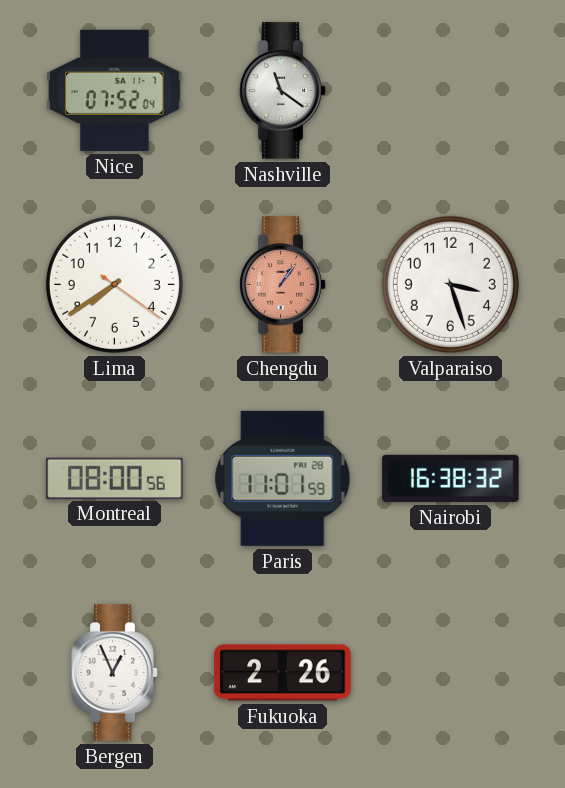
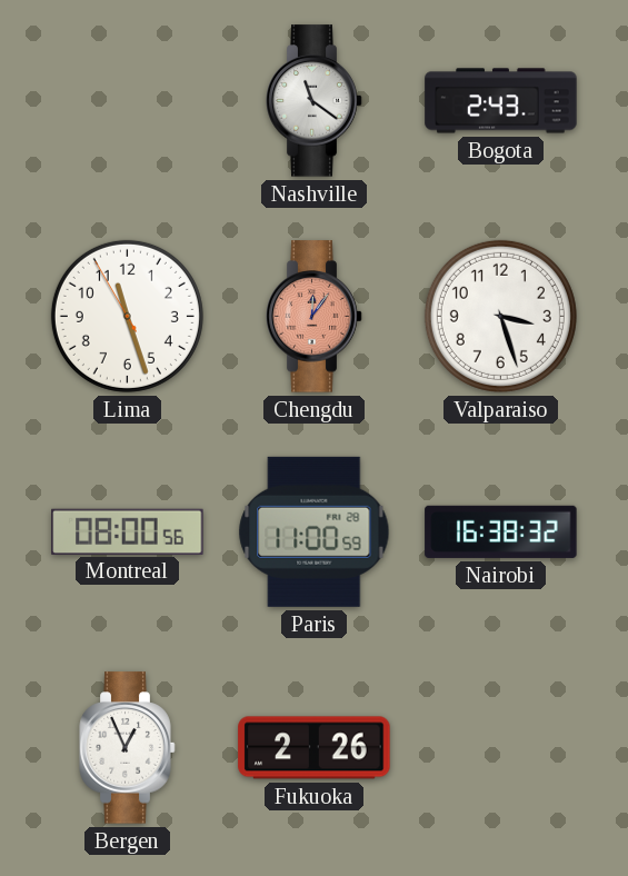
Nice: 07:52 -> none
Bogota: none -> 2:43
Lima: 7:39 -> 11:26
Chengdu: 1:06 -> 12:06
Paris: 11:01 -> 11:00
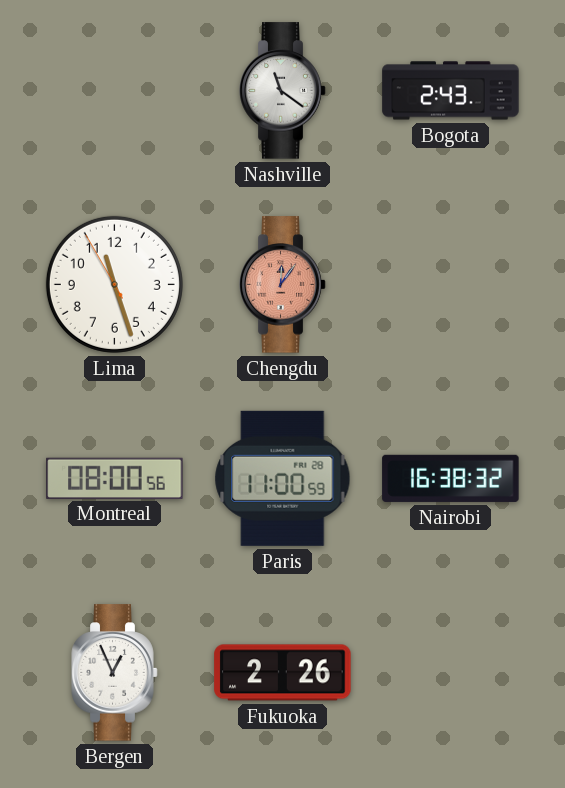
Valparaiso: 3:27 -> none
